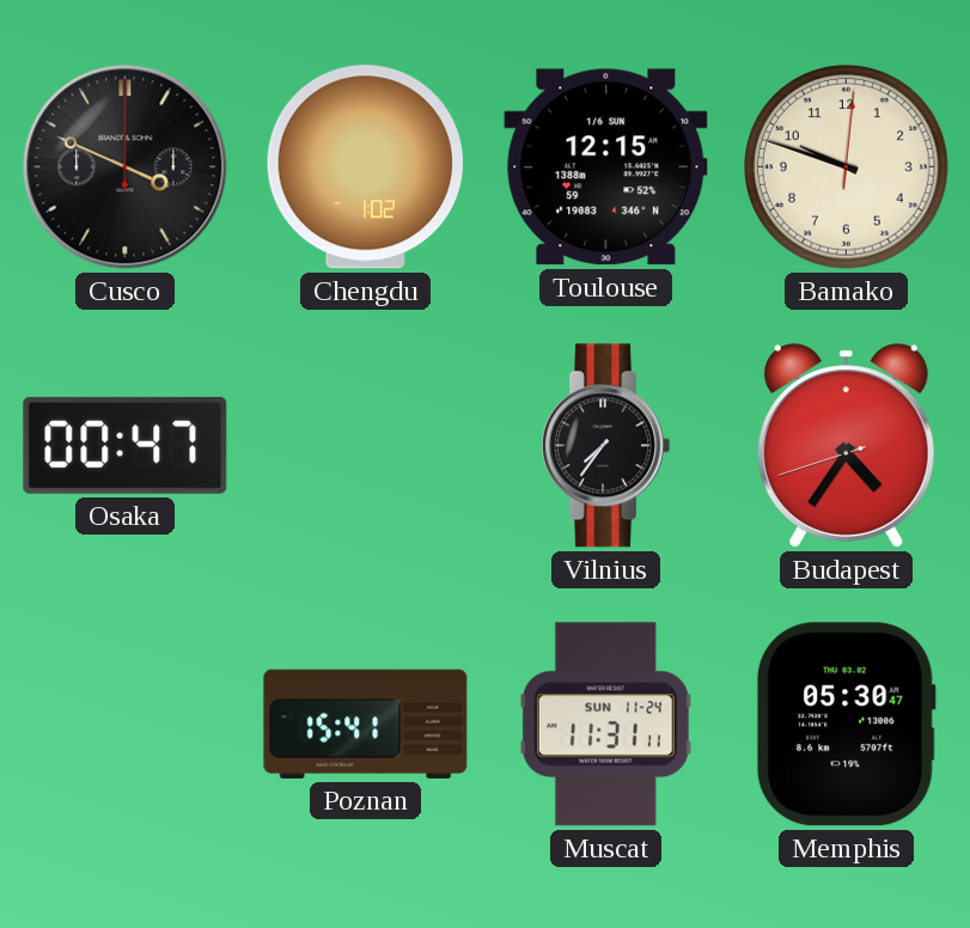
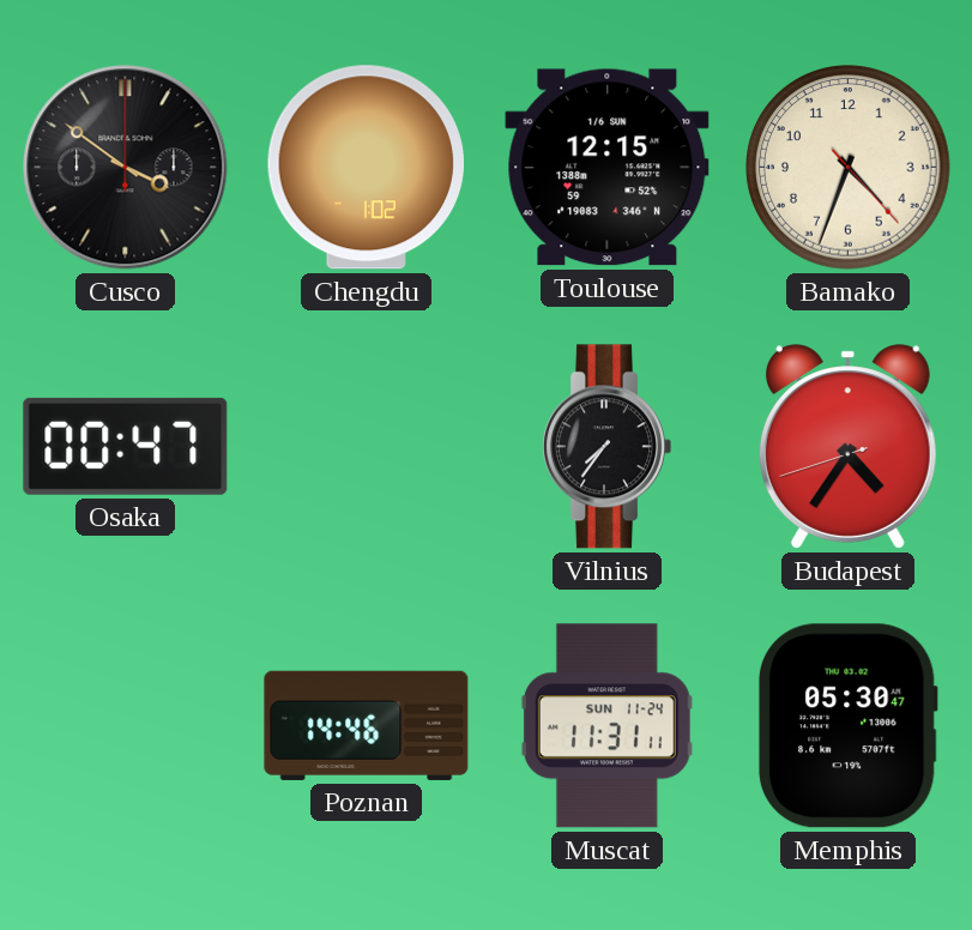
Cusco: 3:49 -> 3:51
Bamako: 9:48 -> 4:33
Poznan: 15:41 -> 14:46
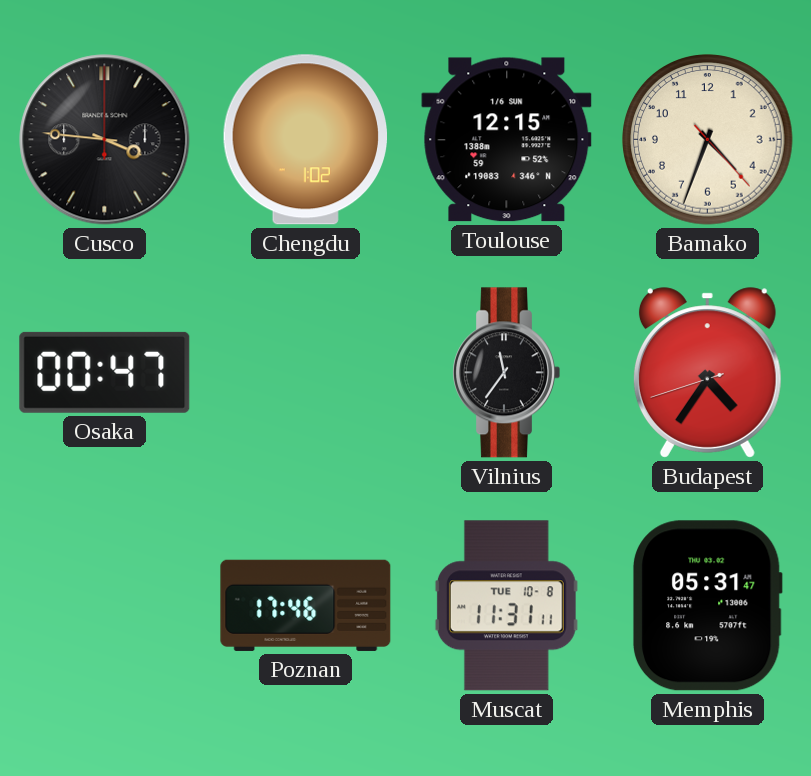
Cusco: 3:51 -> 3:46
Vilnius: 7:36 -> 11:36
Poznan: 14:46 -> 17:46
Muscat date: SUN 11-24 -> TUE 10-8
Memphis: 05:30 -> 05:31
